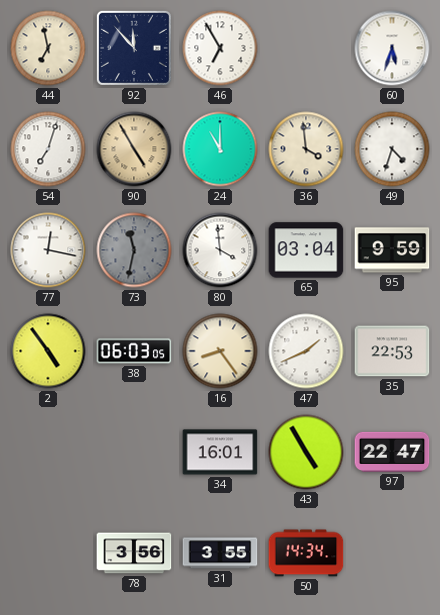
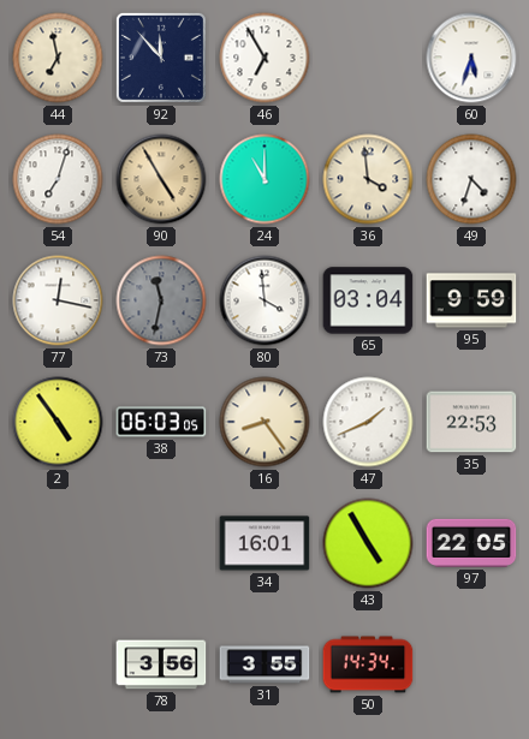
97: 22:47 -> 22:05
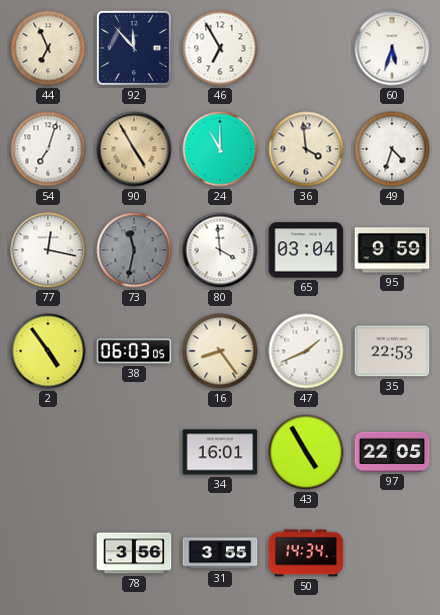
44: 6:58 -> 6:56
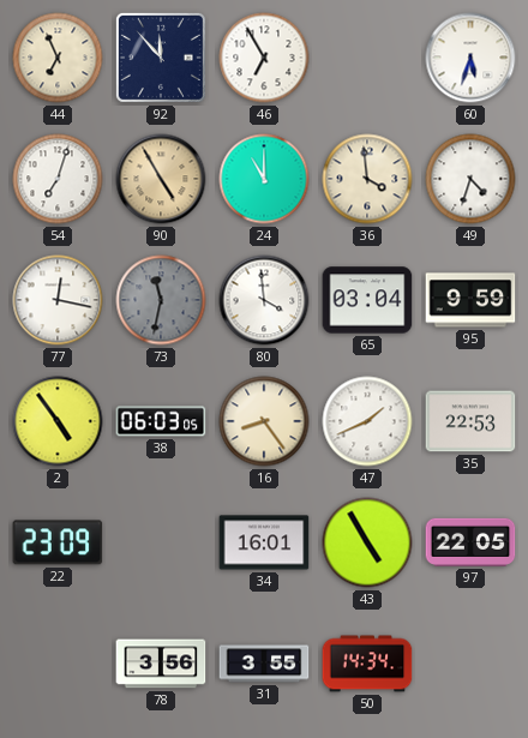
22: none -> 23:09
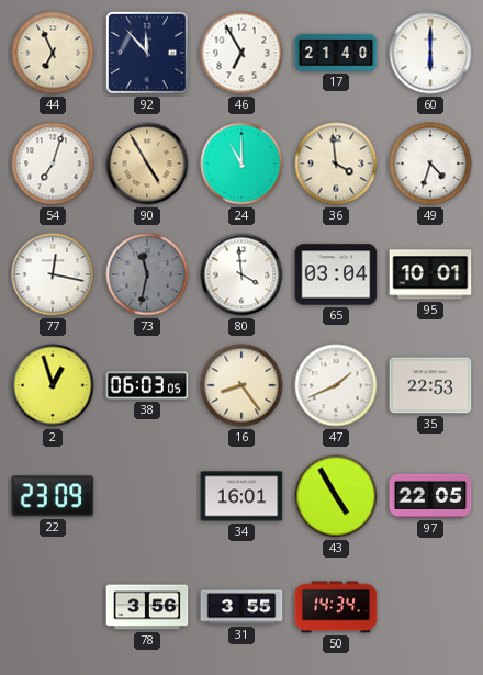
17: none -> 21:40
60: 5:33 -> 6:00
95: 9:59 -> 10:01
2: 4:54 -> 12:57
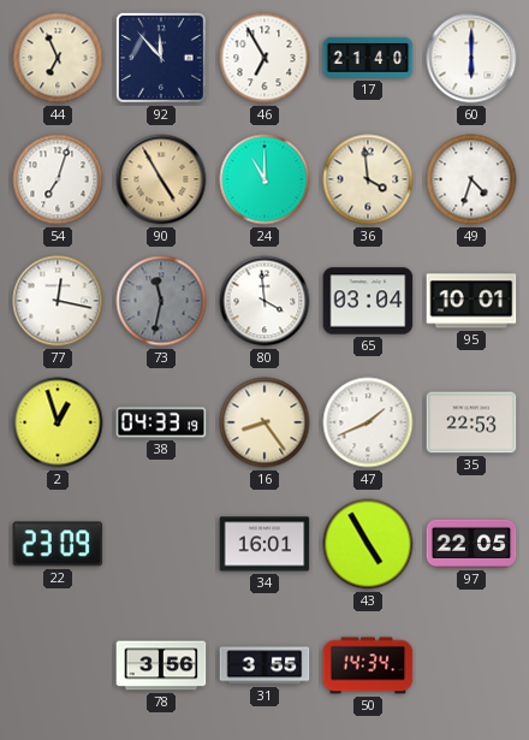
38: 06:03 -> 04:33
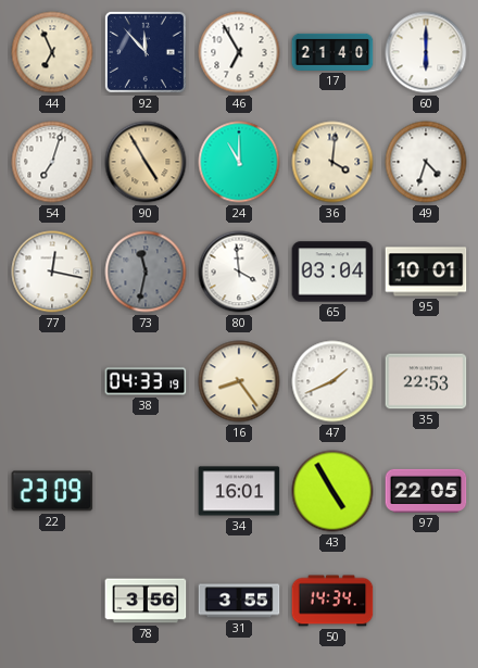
36: 3:59 -> 4:01
2: 12:57 -> none
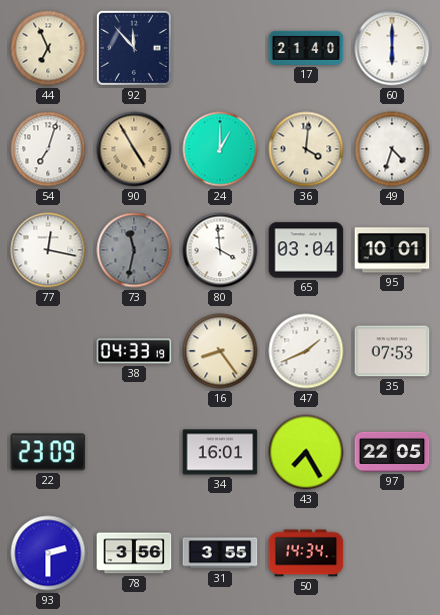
46: 6:55 -> none
24: 11:00 -> 1:00
35: 22:53 -> 07:53
43: 4:55 -> 7:25
93: none -> 2:30
